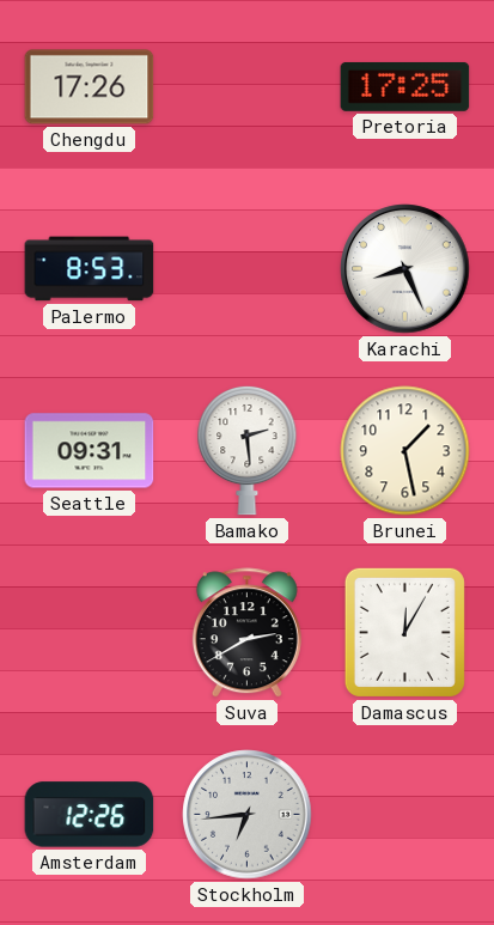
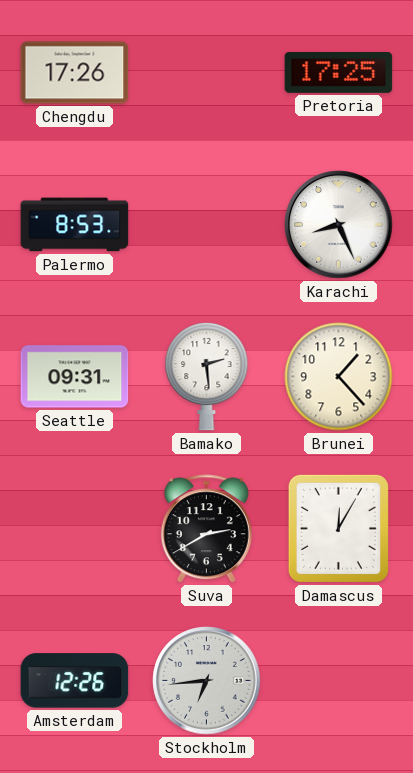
Brunei: 1:28 -> 1:23
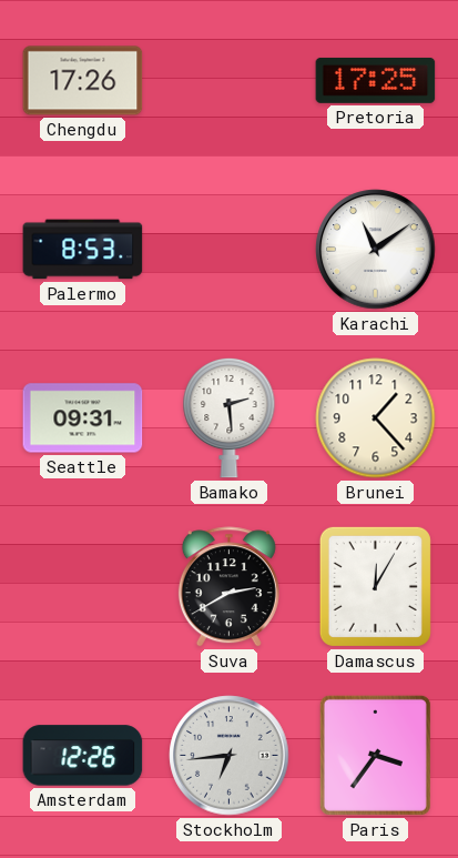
Karachi: 8:26 -> 11:09
Paris: none -> 3:36
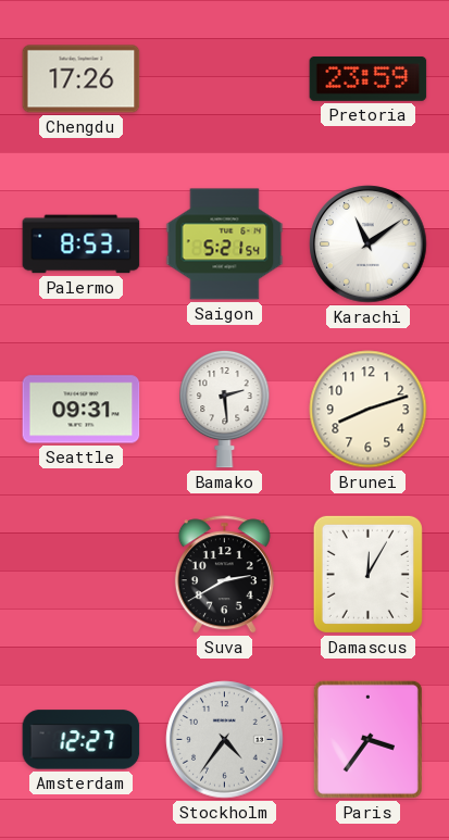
Pretoria: 17:25 -> 23:59
Saigon: none -> 5:21
Brunei: 1:23 -> 8:12
Amsterdam: 12:26 -> 12:27
Stockholm: 6:44 -> 4:36
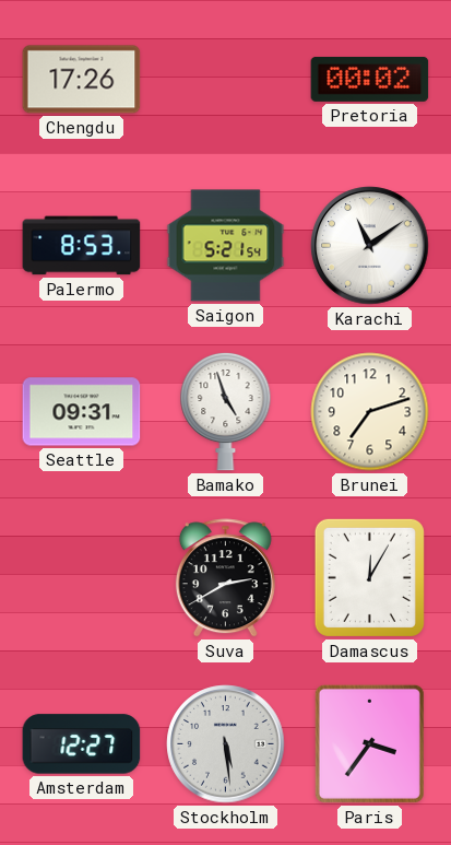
Pretoria: 23:59 -> 00:02
Bamako: 2:29 -> 4:57
Brunei: 8:12 -> 7:12
Stockholm: 4:36 -> 5:29
